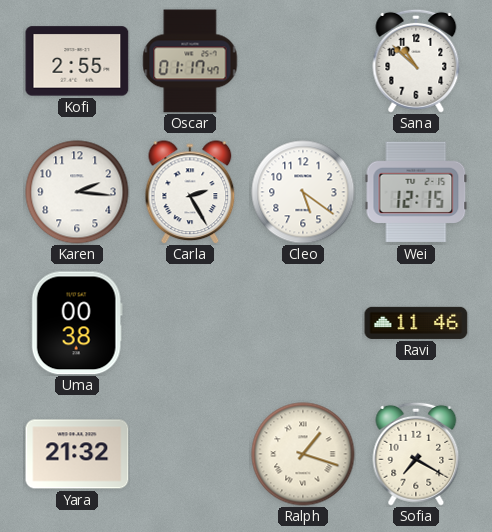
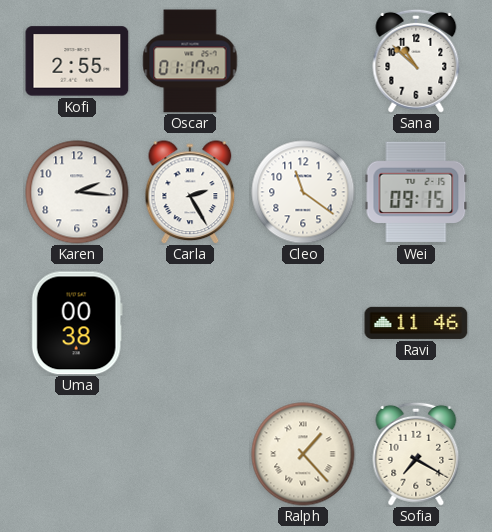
Cleo: 5:21 -> 11:21
Wei: 12:15 -> 09:15
Yara: 21:32 -> none
Ralph: 1:18 -> 1:23
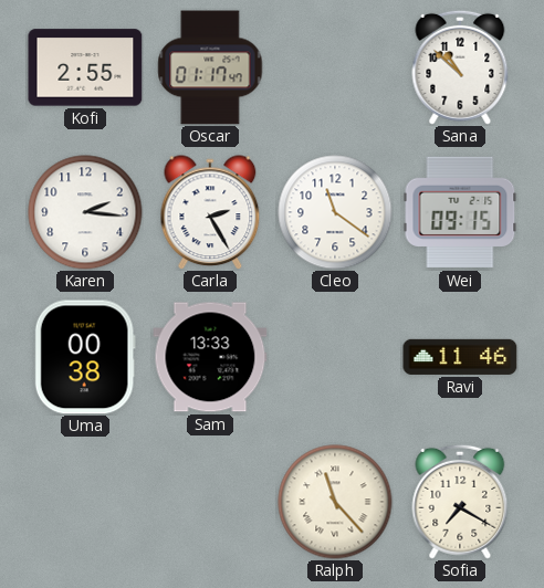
Sam: none -> 13:33
Ralph: 1:23 -> 11:23
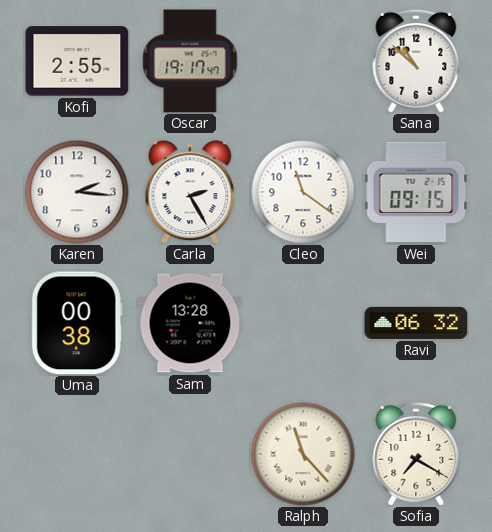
Oscar: 01:17 -> 19:17
Sam: 13:33 -> 13:28
Ravi: 11:46 -> 06:32
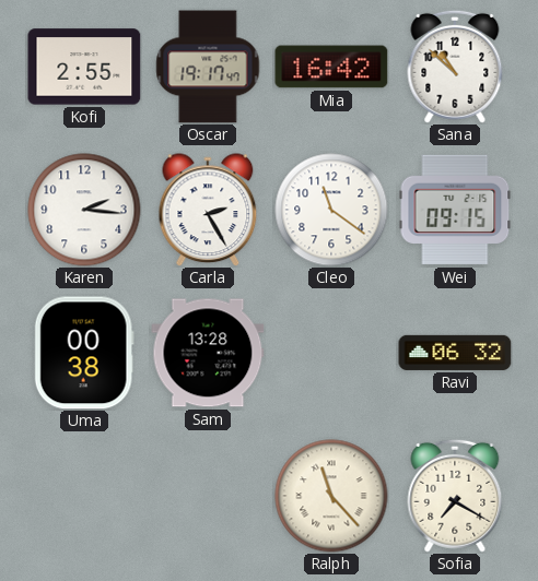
Mia: none -> 16:42
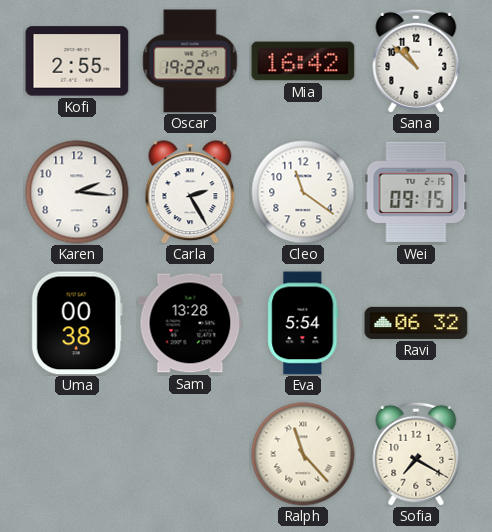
Oscar: 19:17 -> 19:22
Eva: none -> 5:54
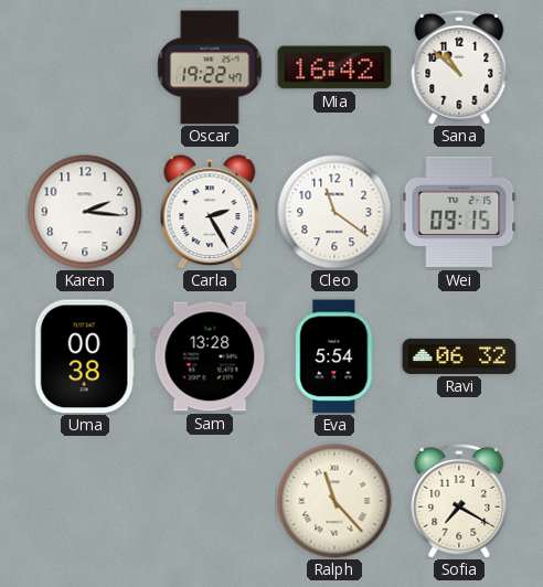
Kofi: 2:55 -> none
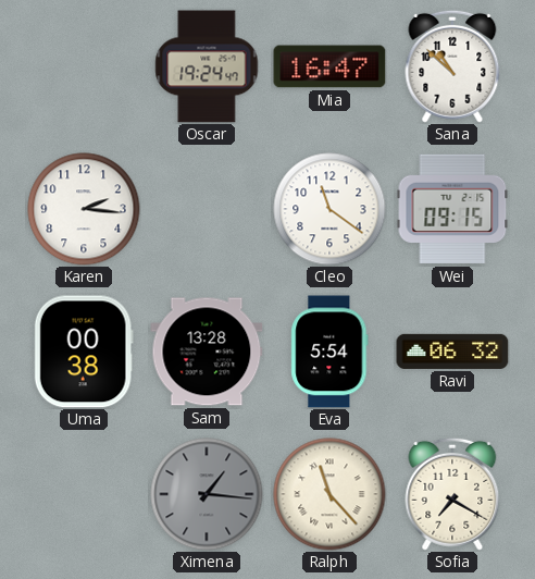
Oscar: 19:22 -> 19:24
Mia: 16:42 -> 16:47
Carla: 2:25 -> none
Ximena: none -> 1:16
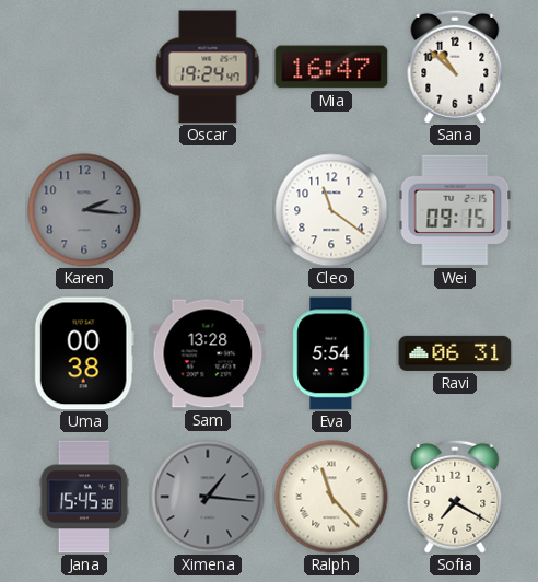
Karen dial: white -> grey
Ravi: 06:32 -> 06:31
Jana: none -> 15:45
